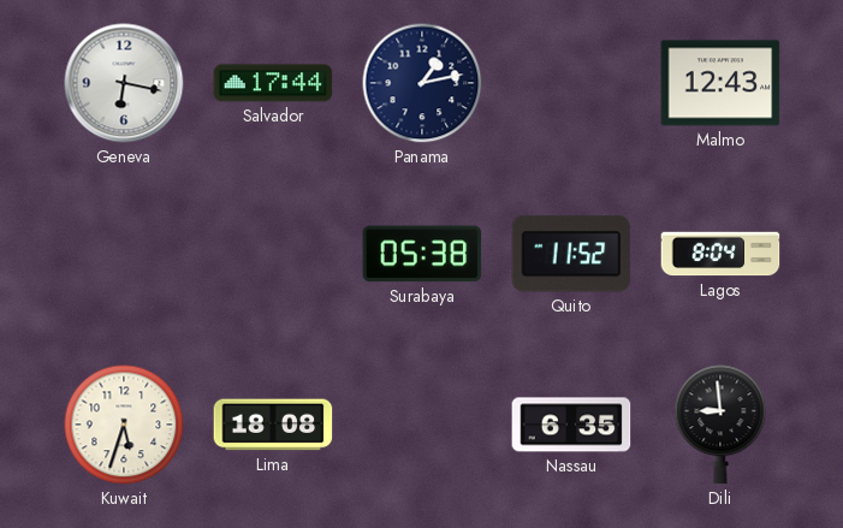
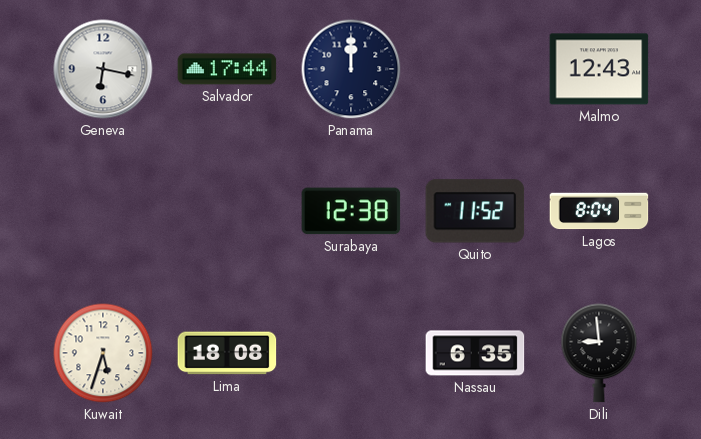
Panama: 1:13 -> 12:00
Surabaya: 05:38 -> 12:38
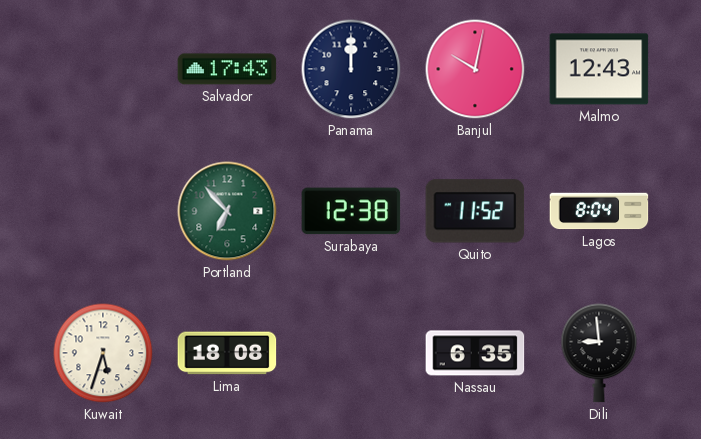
Geneva: 6:17 -> none
Salvador: 17:44 -> 17:43
Banjul: none -> 10:02
Portland: none -> 6:53
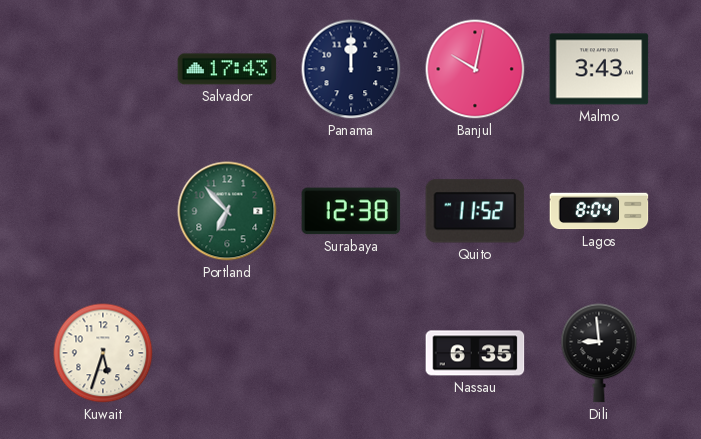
Malmo: 12:43 -> 3:43
Lima: 18:08 -> none
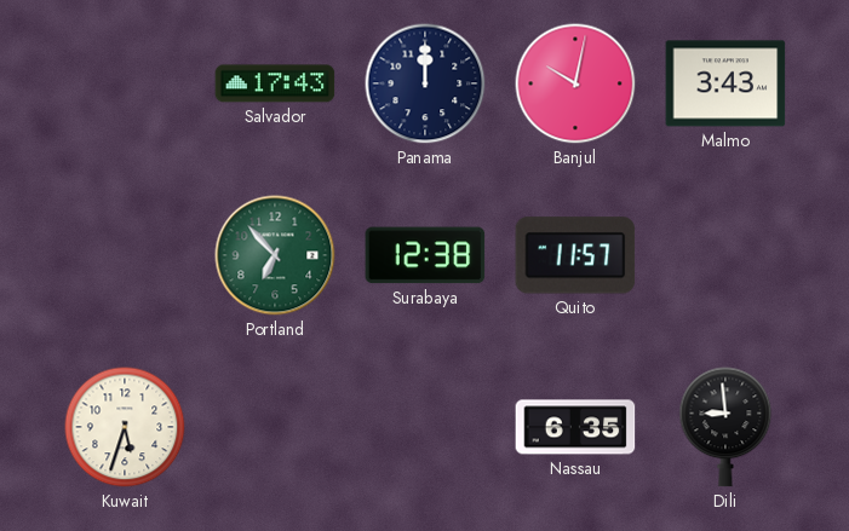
Quito: 11:52 -> 11:57
Lagos: 8:04 -> none
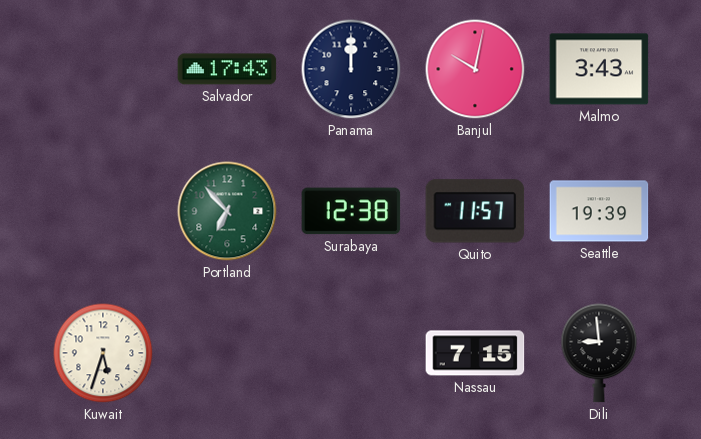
Seattle: none -> 19:39
Nassau: 6:35 -> 7:15
